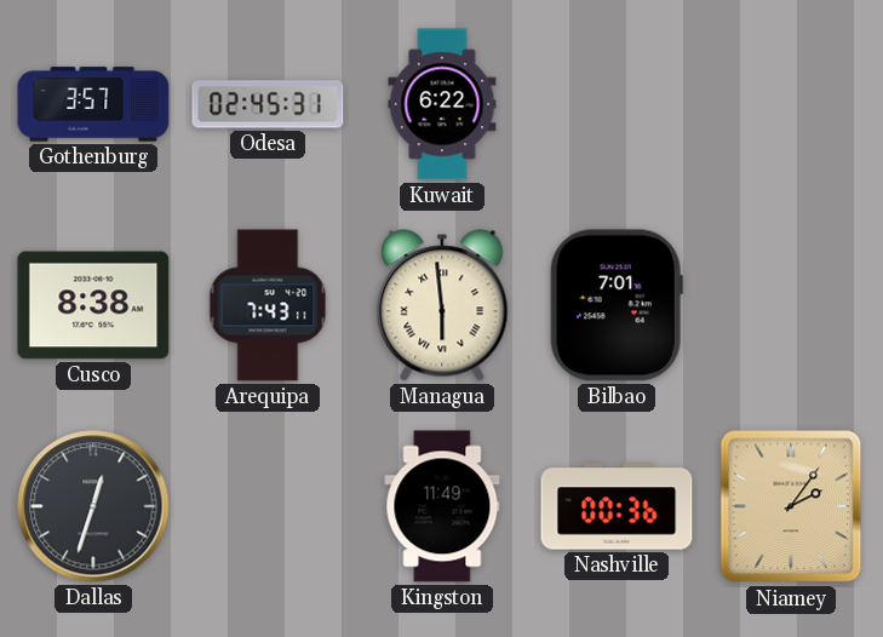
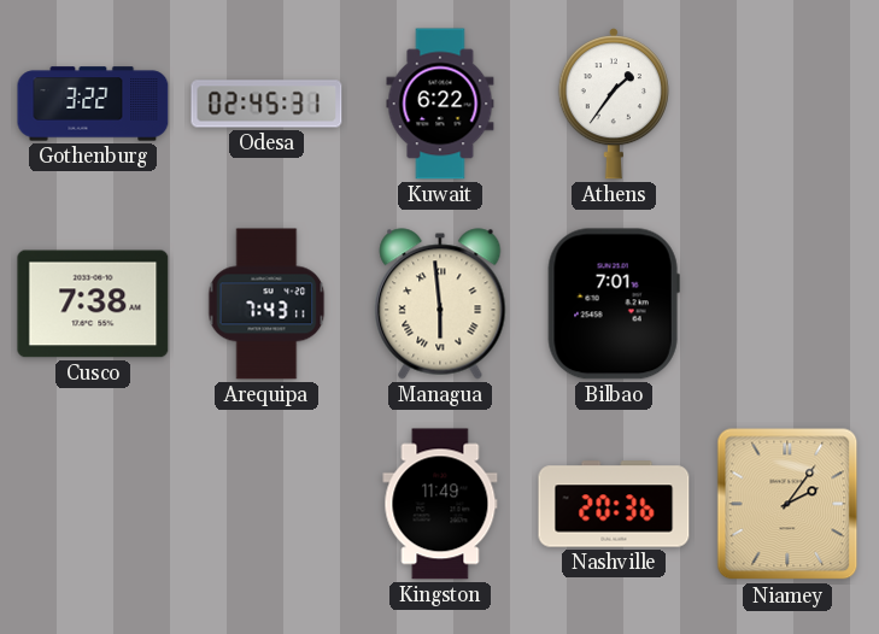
Gothenburg: 3:57 -> 3:22
Athens: none -> 1:36
Cusco: 8:38 -> 7:38
Dallas: 12:33 -> none
Nashville: 00:36 -> 20:36
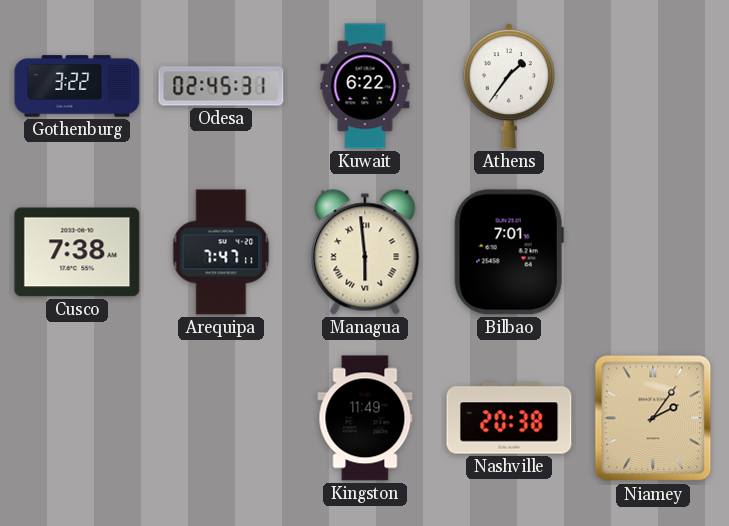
Arequipa: 7:43 -> 7:47
Nashville: 20:36 -> 20:38
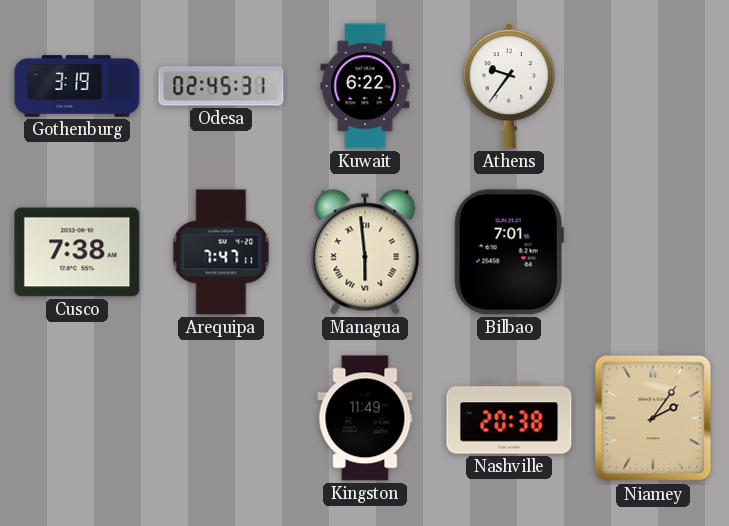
Gothenburg: 3:22 -> 3:19
Athens: 1:36 -> 9:36
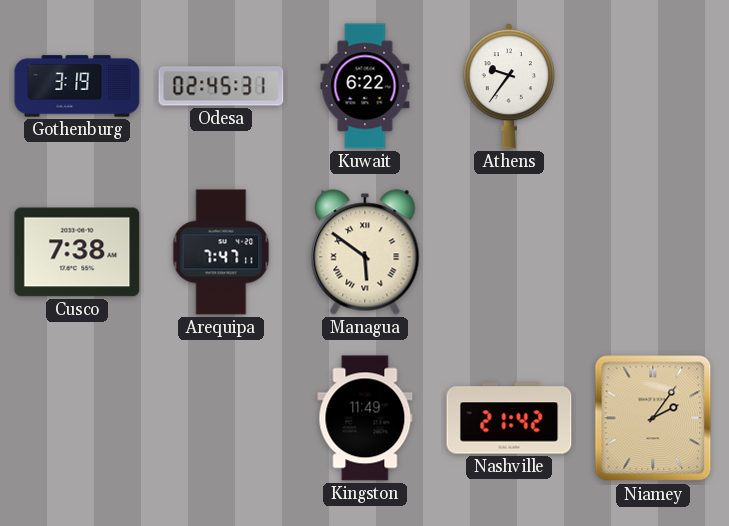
Managua: 5:59 -> 5:51
Bilbao: 7:01 -> none
Nashville: 20:38 -> 21:42
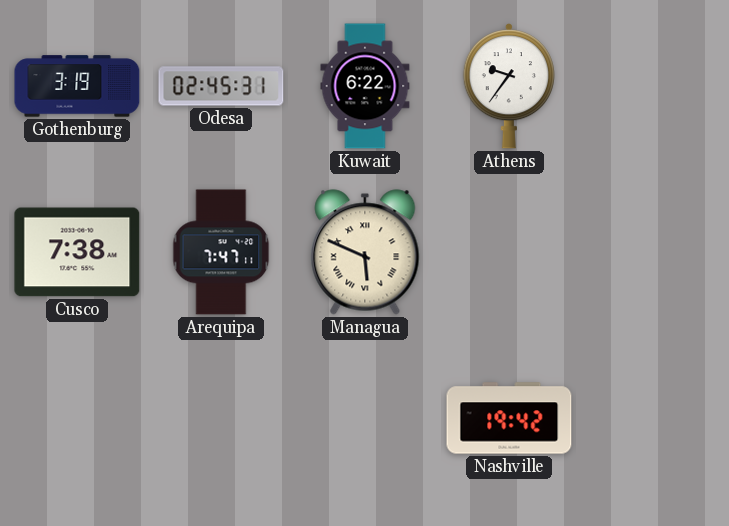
Managua: 5:51 -> 5:49
Kingston: 11:49 -> none
Nashville: 21:42 -> 19:42
Niamey: 2:06 -> none
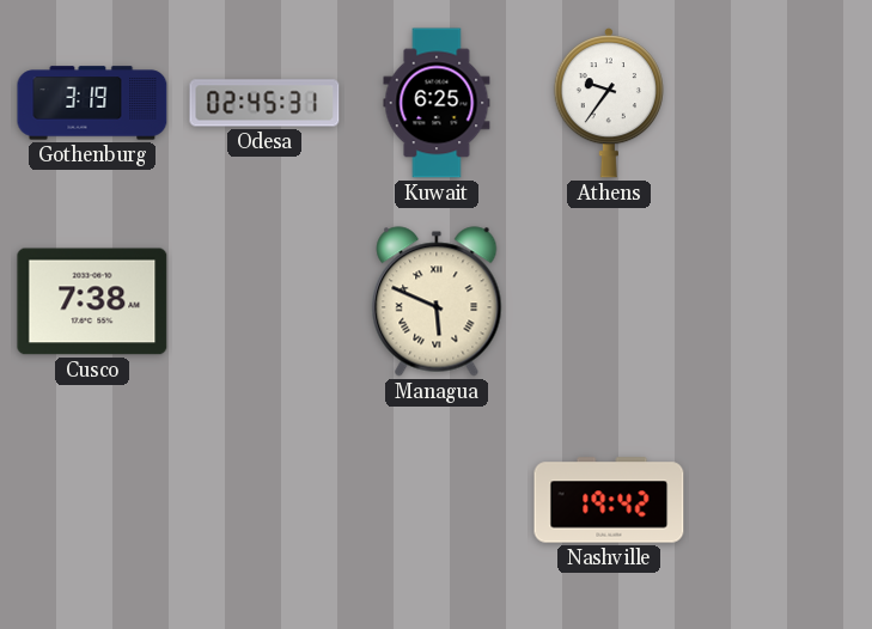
Kuwait: 6:22 -> 6:25
Arequipa: 7:47 -> none
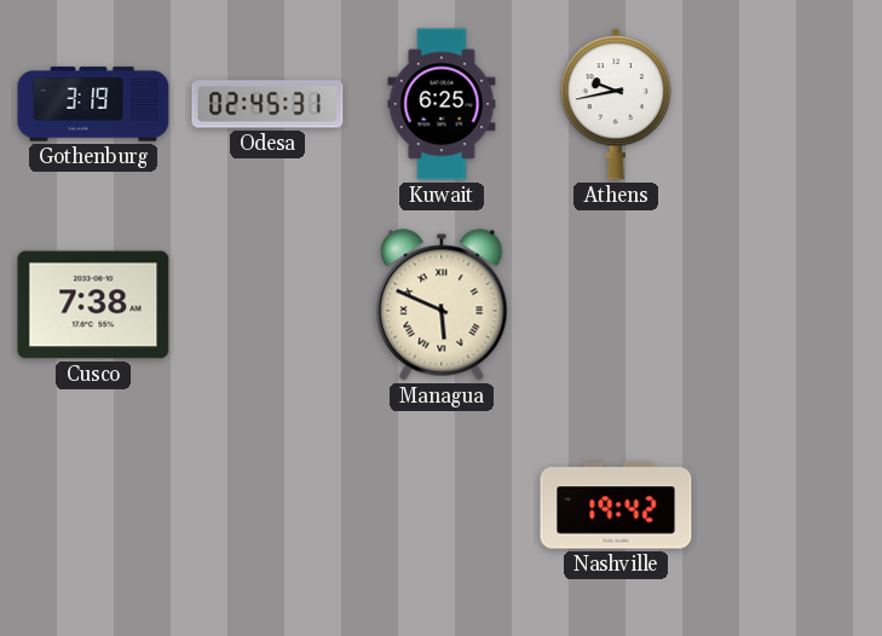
Athens: 9:36 -> 9:43
